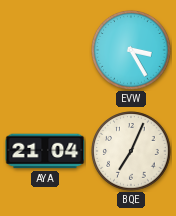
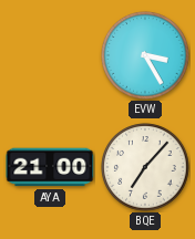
AYA: 21:04 -> 21:00
BQE: 7:04 -> 7:07
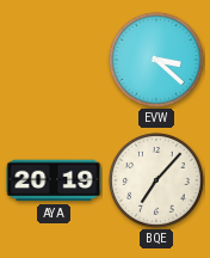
EVW: 3:25 -> 3:22
AYA: 21:00 -> 20:19
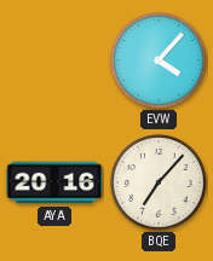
EVW: 3:22 -> 4:07
AYA: 20:19 -> 20:16
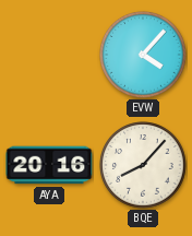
BQE: 7:07 -> 8:07
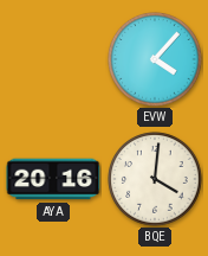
BQE: 8:07 -> 4:01
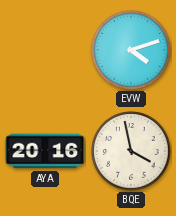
EVW: 4:07 -> 4:12
BQE: 4:01 -> 3:58
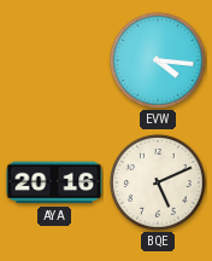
EVW: 4:12 -> 4:16
BQE: 3:58 -> 5:11
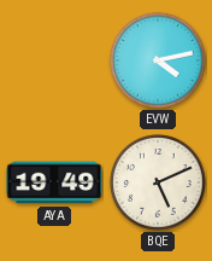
EVW: 4:16 -> 4:13
AYA: 20:16 -> 19:49
